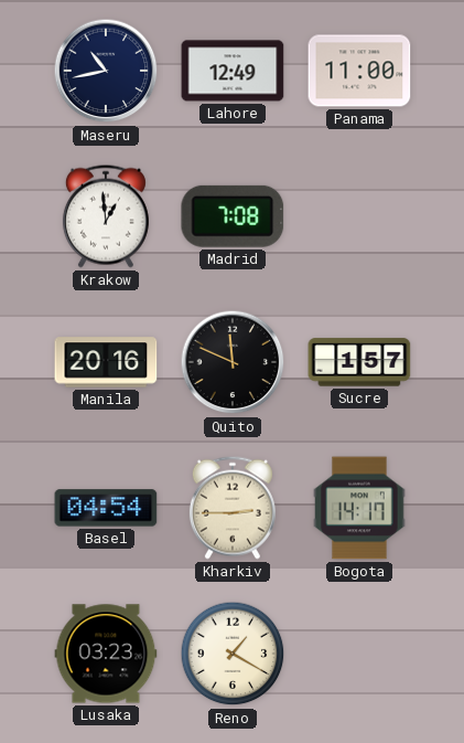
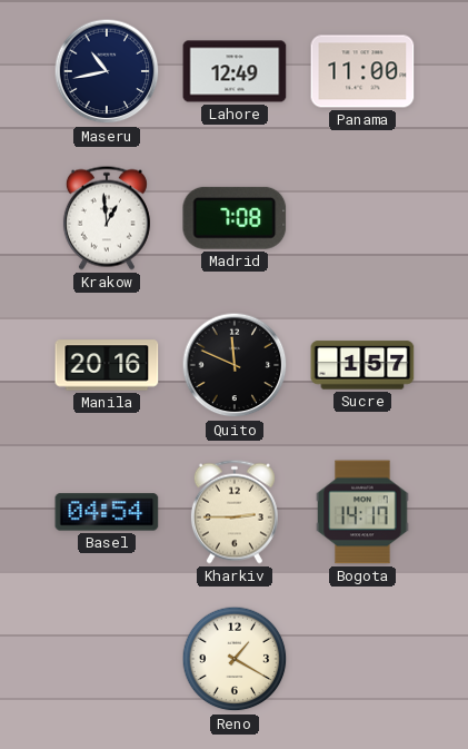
Lusaka: 03:23 -> none
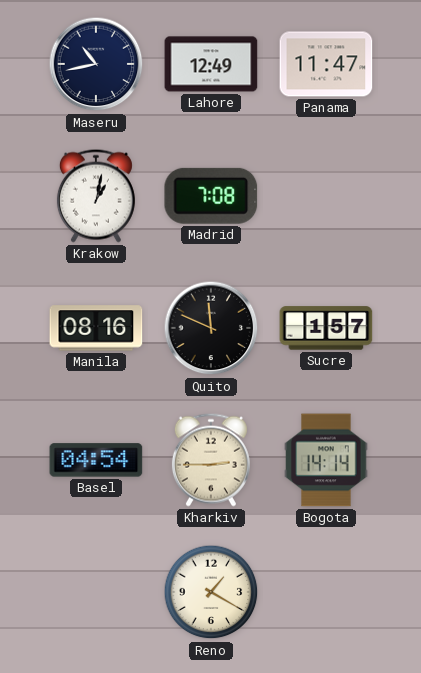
Panama: 11:00 -> 11:47
Krakow: 12:59 -> 1:02
Manila: 20:16 -> 08:16
Bogota: 14:17 -> 14:14
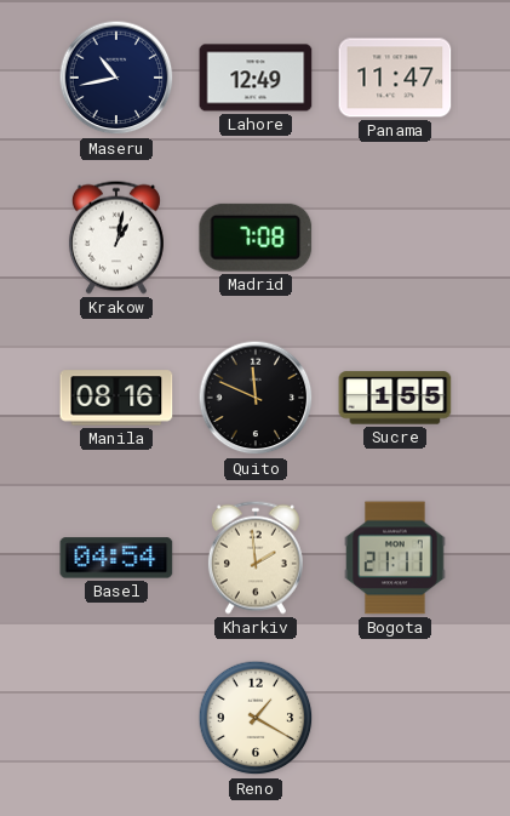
Sucre: 1:57 -> 1:55
Kharkiv: 2:45 -> 1:59
Bogota: 14:14 -> 21:11
